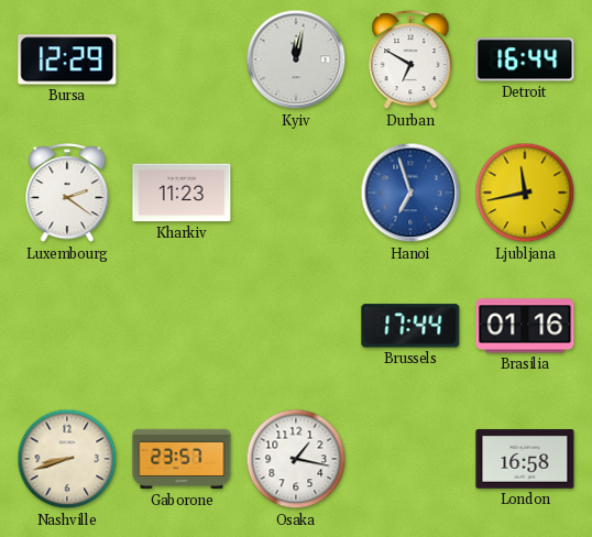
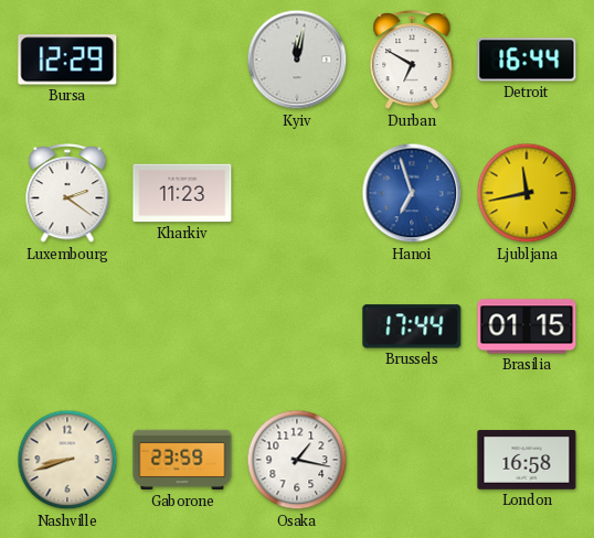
Brasilia: 01:16 -> 01:15
Gaborone: 23:57 -> 23:59
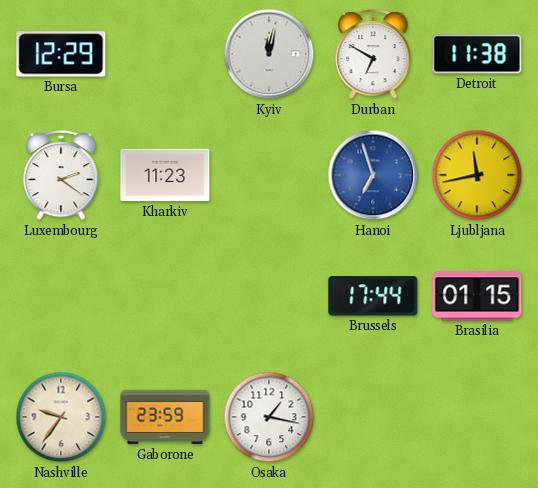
Detroit: 16:44 -> 11:38
Nashville: 8:42 -> 9:36
London: 16:58 -> none
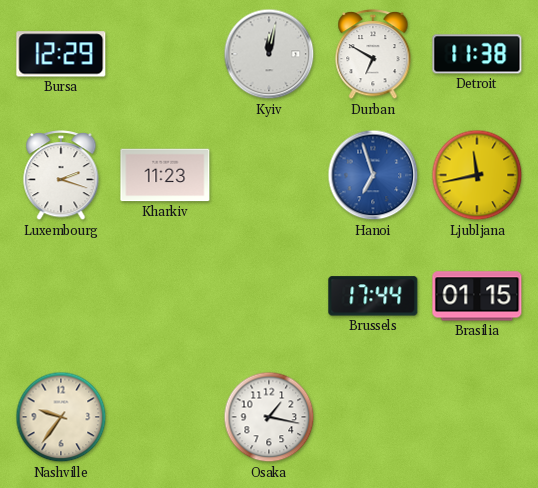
Luxembourg: 2:21 -> 2:18
Gaborone: 23:59 -> none
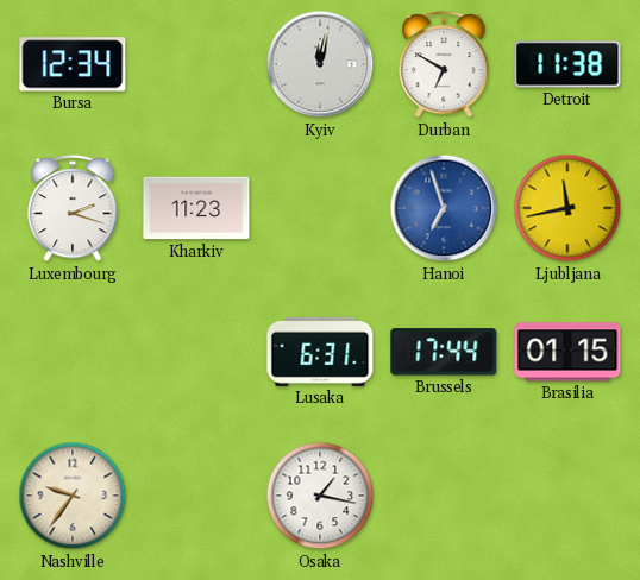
Bursa: 12:29 -> 12:34
Lusaka: none -> 6:31
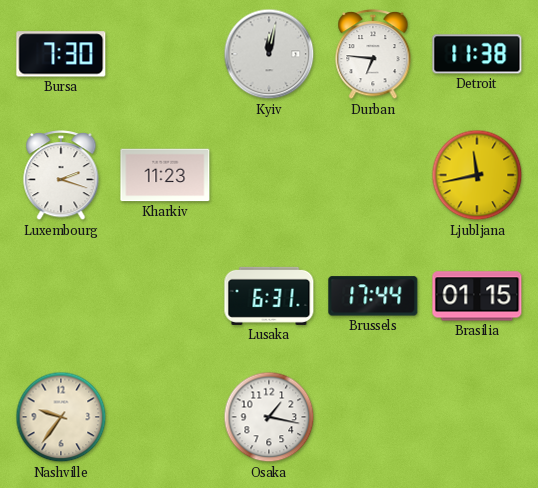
Bursa: 12:34 -> 7:30
Durban: 6:50 -> 6:46
Hanoi: 6:57 -> none
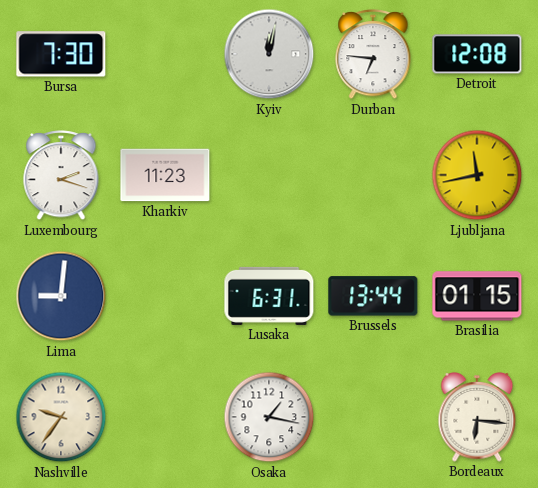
Detroit: 11:38 -> 12:08
Lima: none -> 9:01
Brussels: 17:44 -> 13:44
Bordeaux: none -> 6:16
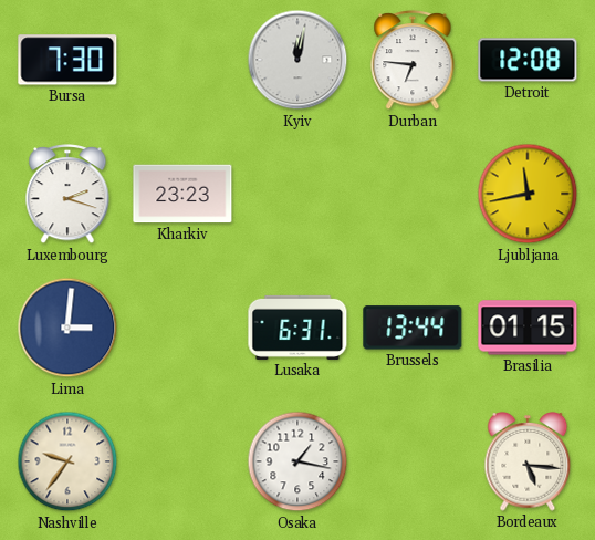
Kharkiv: 11:23 -> 23:23
Lima: 9:01 -> 3:01
Bordeaux: 6:16 -> 5:16
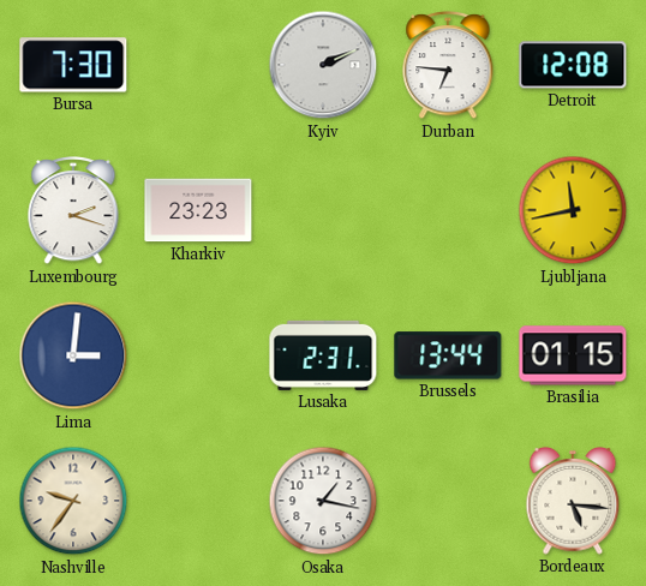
Kyiv: 12:02 -> 2:11
Lusaka: 6:31 -> 2:31
